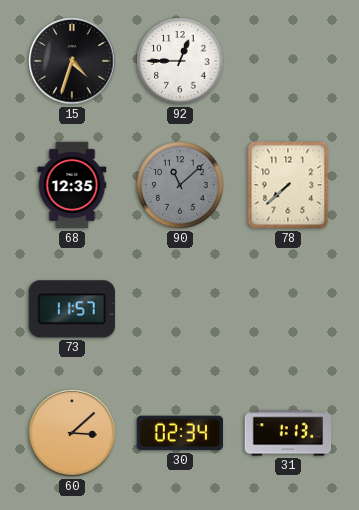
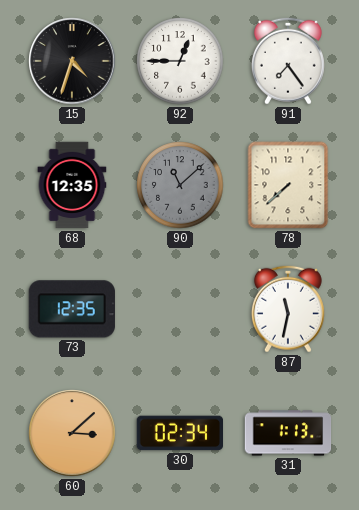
91: none -> 7:24
73: 11:57 -> 12:35
87: none -> 11:32
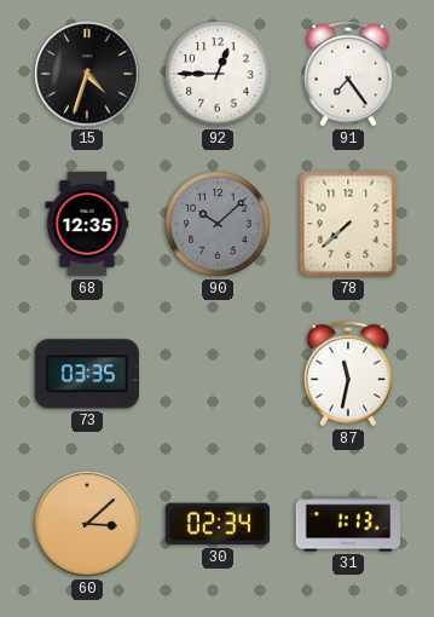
90: 11:08 -> 10:08
73: 12:35 -> 03:35
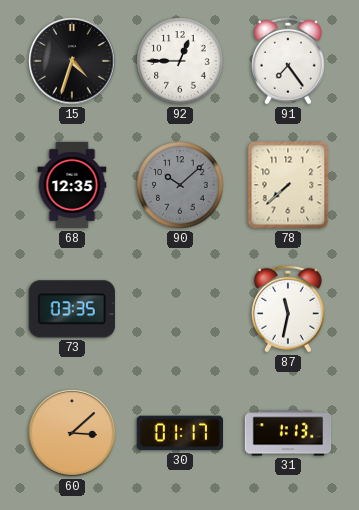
30: 02:34 -> 01:17
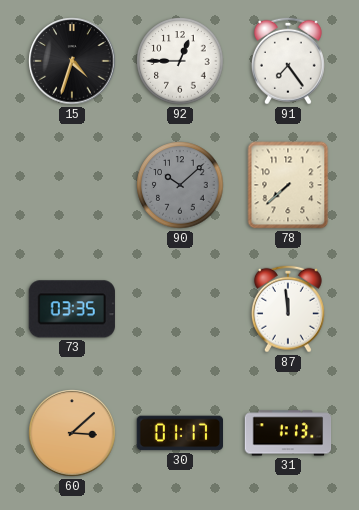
68: 12:35 -> none
87: 11:32 -> 11:59
